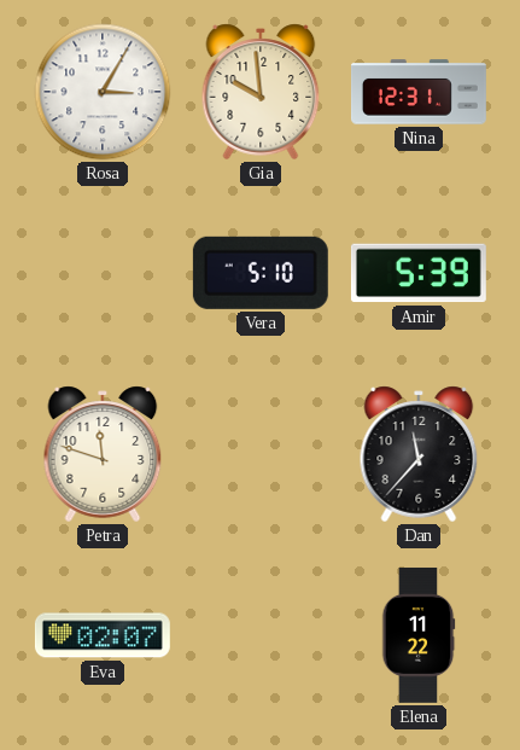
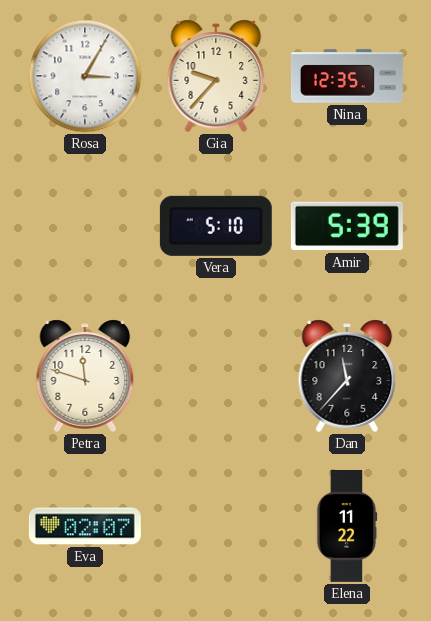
Gia: 9:59 -> 9:37
Nina: 12:31 -> 12:35
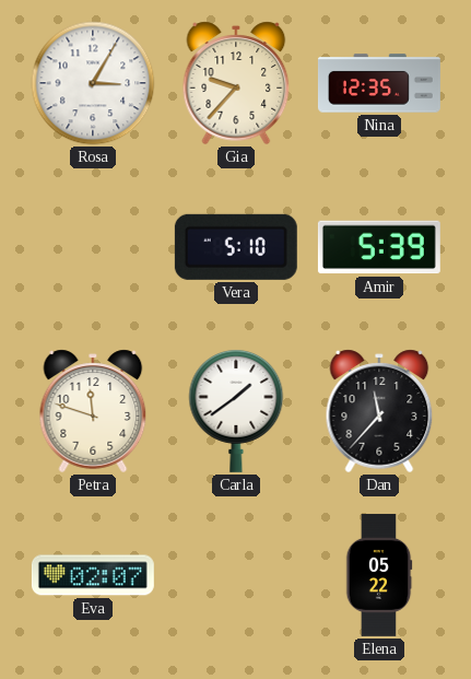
Carla: none -> 1:39
Elena: 11:22 -> 05:22
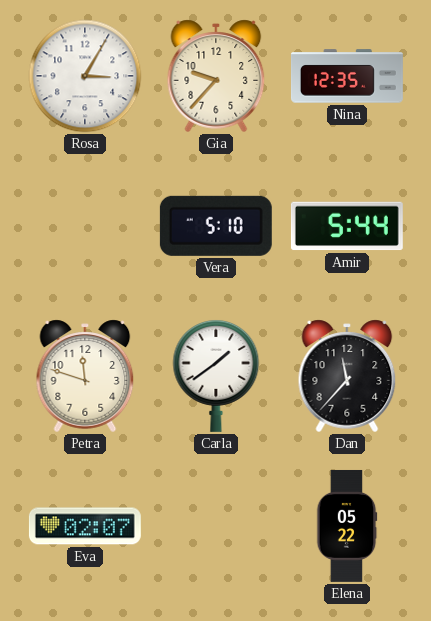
Amir: 5:39 -> 5:44
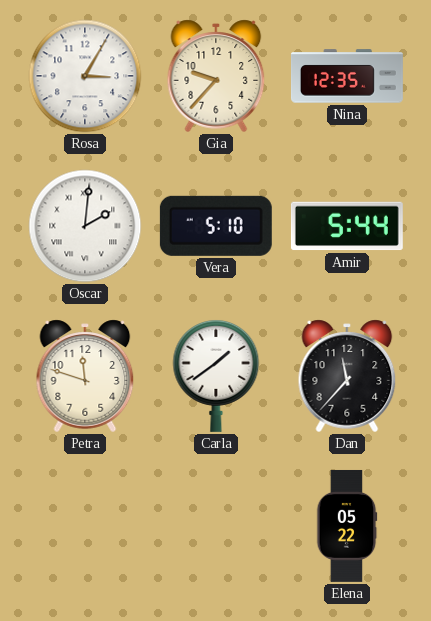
Oscar: none -> 2:01
Eva: 02:07 -> none
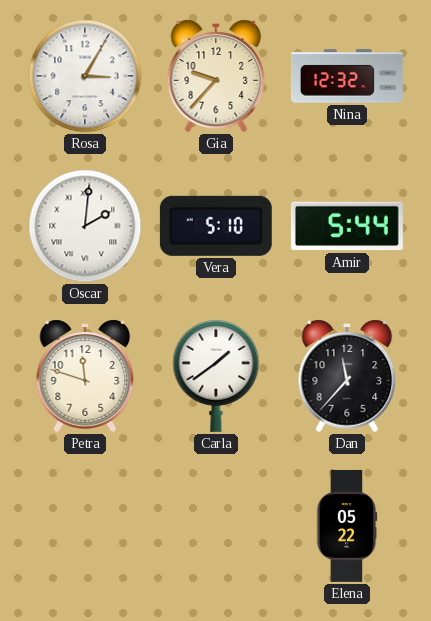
Nina: 12:35 -> 12:32
